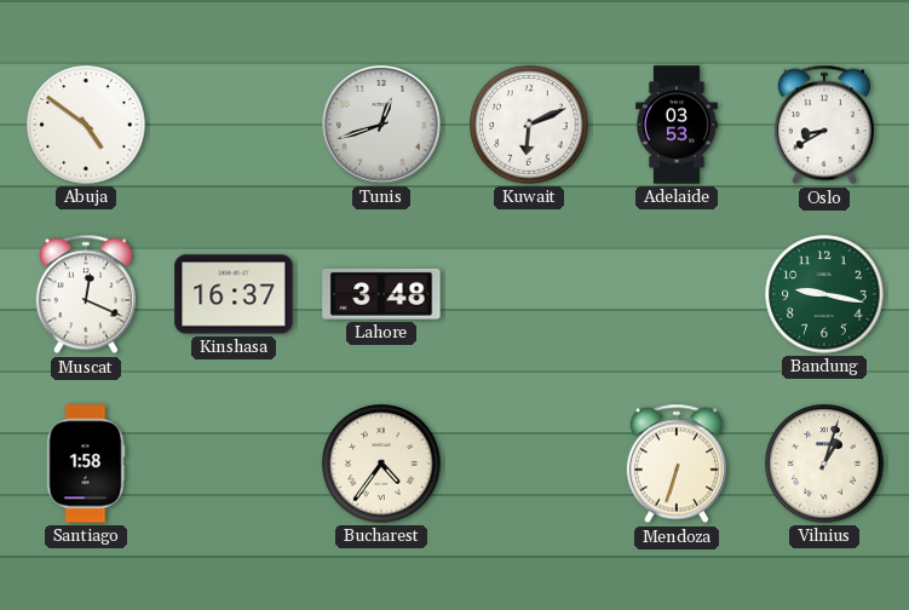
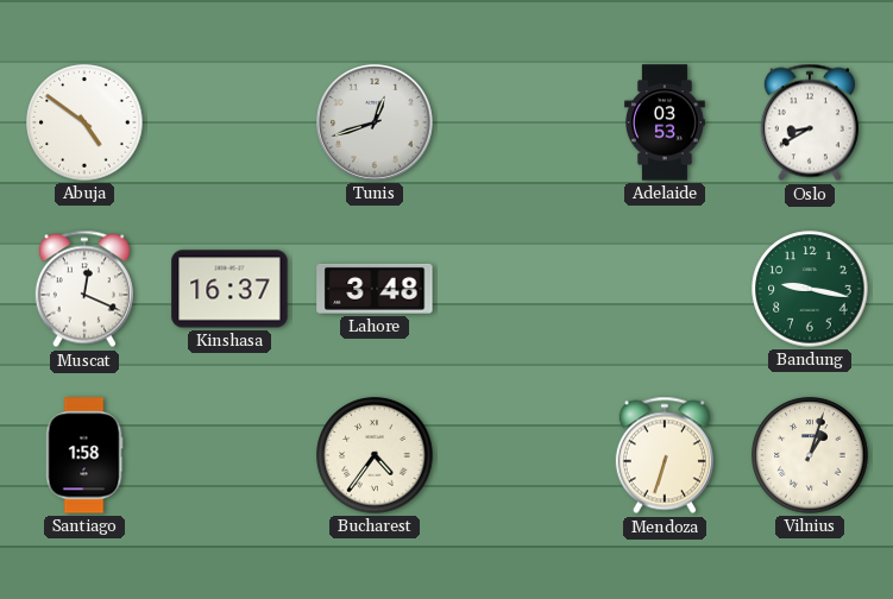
Kuwait: 6:11 -> none
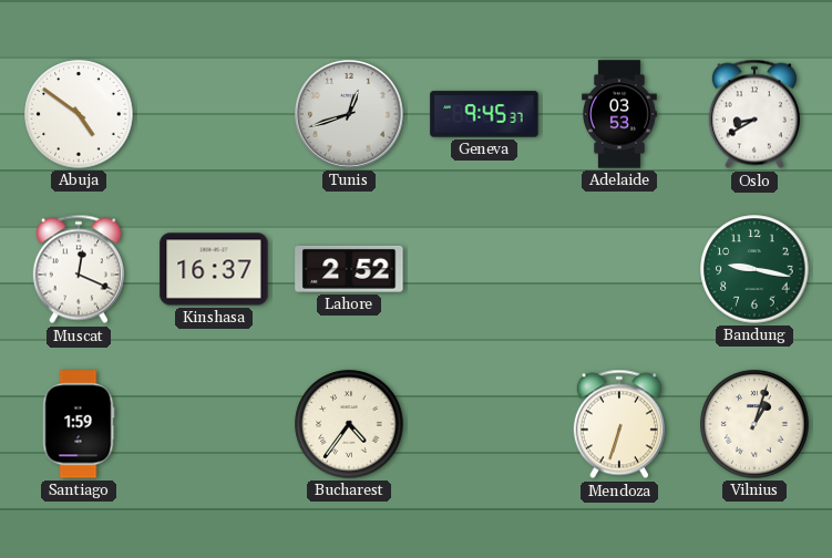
Geneva: none -> 9:45
Lahore: 3:48 -> 2:52
Santiago: 1:58 -> 1:59
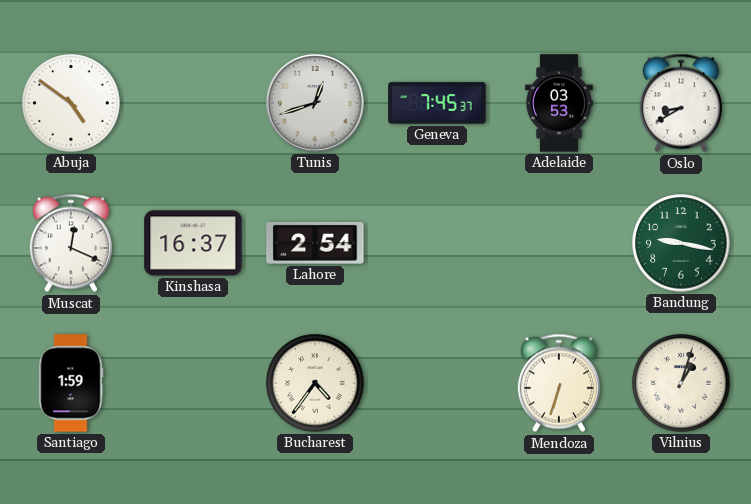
Geneva: 9:45 -> 7:45
Lahore: 2:52 -> 2:54
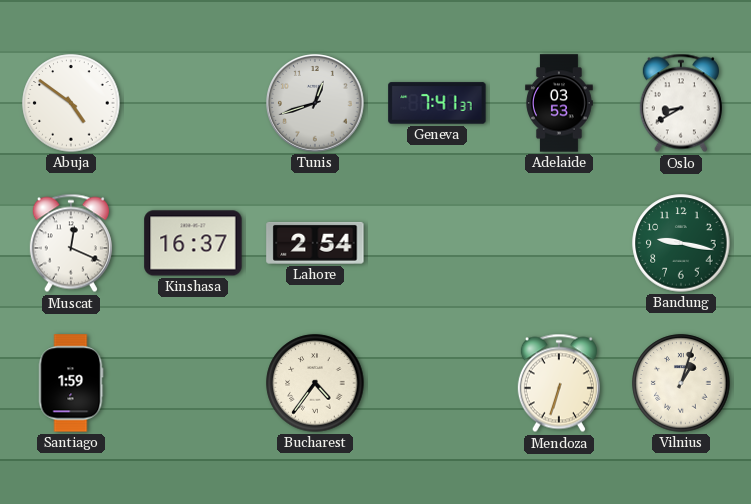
Geneva: 7:45 -> 7:41
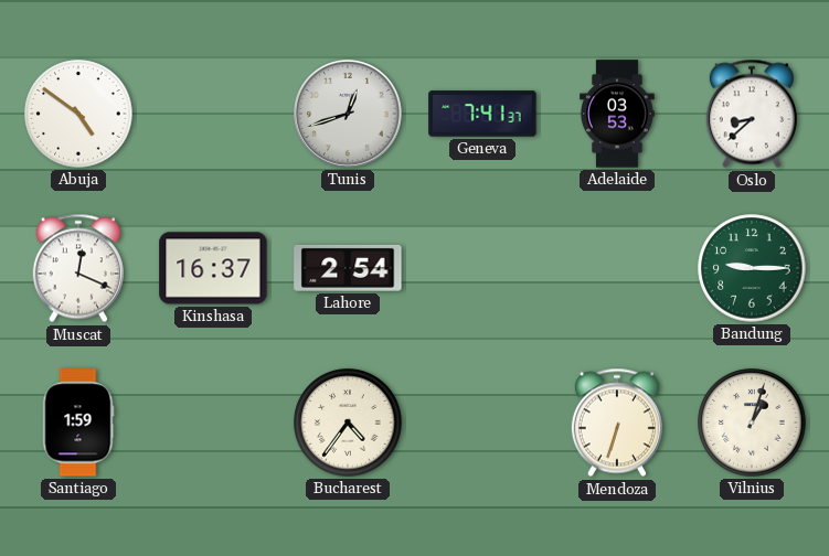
Oslo: 8:40 -> 8:38
Bandung: 9:17 -> 9:15
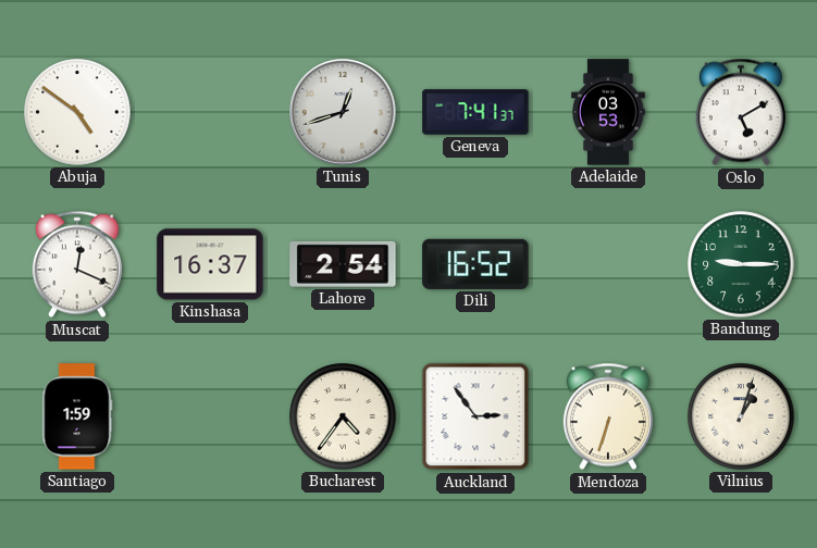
Oslo: 8:38 -> 5:10
Dili: none -> 16:52
Auckland: none -> 2:54
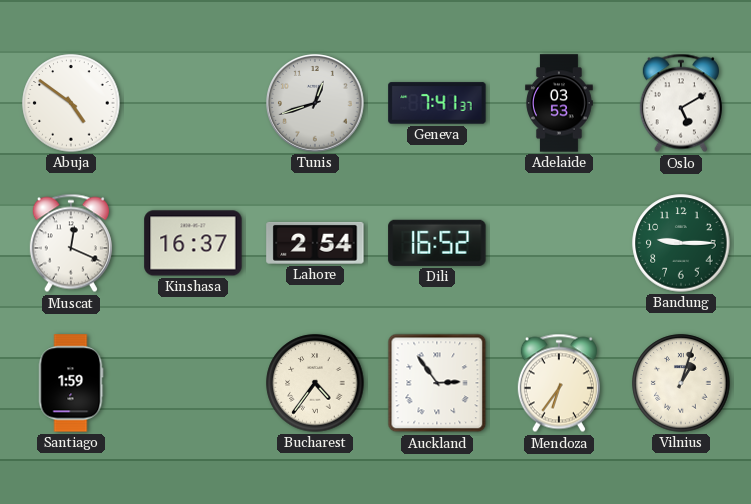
Mendoza: 6:33 -> 6:36
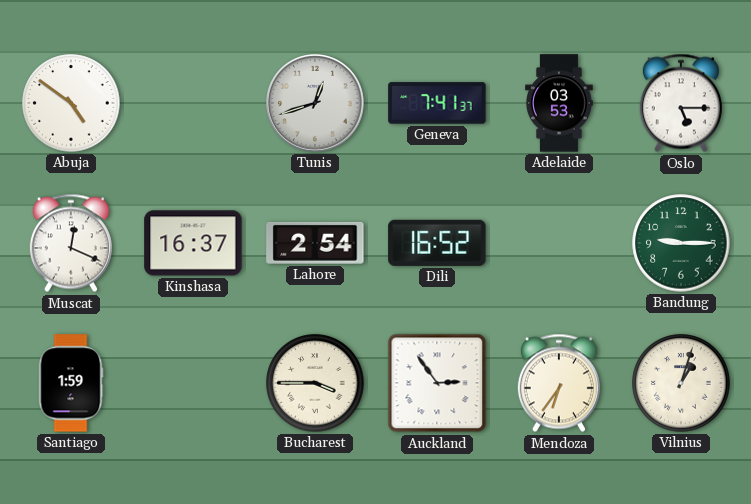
Oslo: 5:10 -> 5:15
Bucharest: 4:36 -> 3:45
